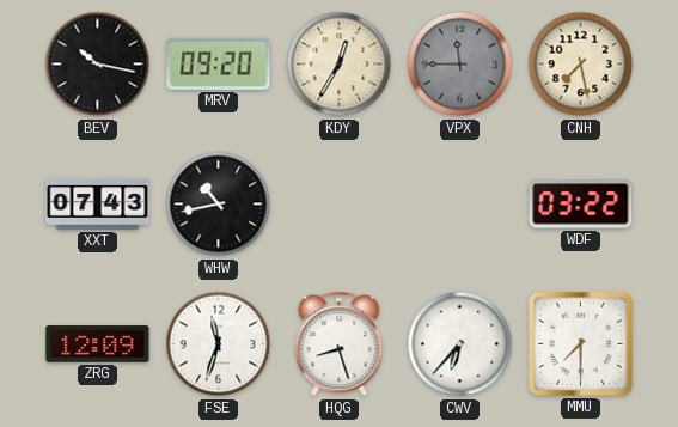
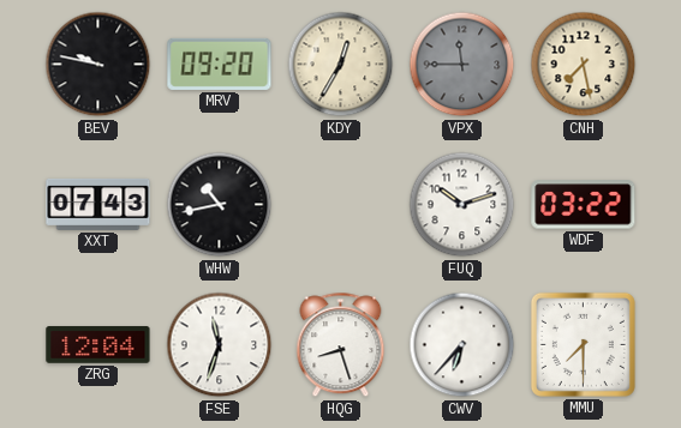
BEV: 10:17 -> 9:47
FUQ: none -> 10:12
ZRG: 12:09 -> 12:04
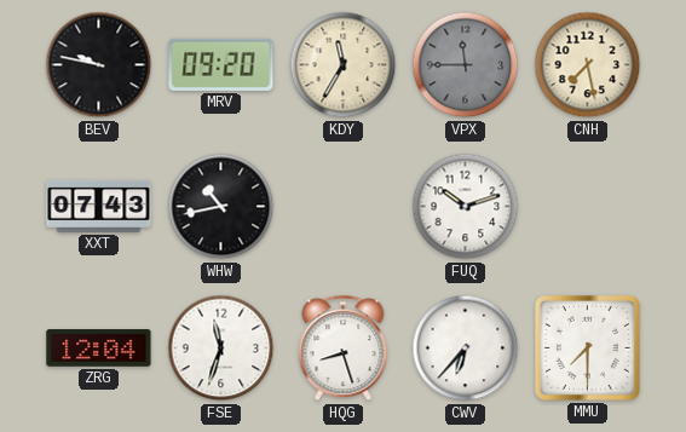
KDY: 12:35 -> 11:35
WDF: 03:22 -> none
